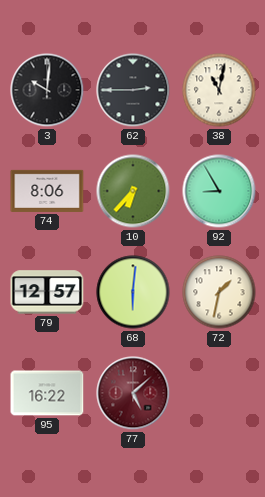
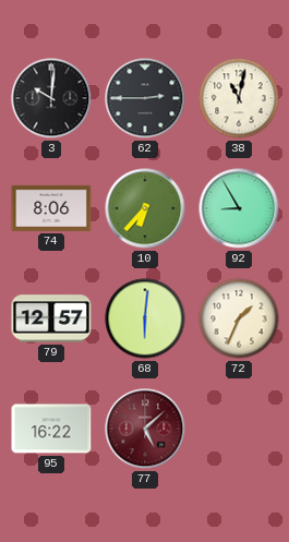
72: 1:32 -> 1:34
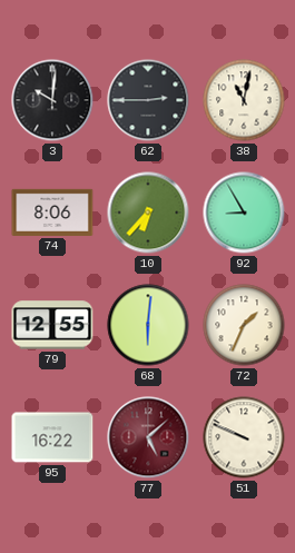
79: 12:57 -> 12:55
51: none -> 9:49
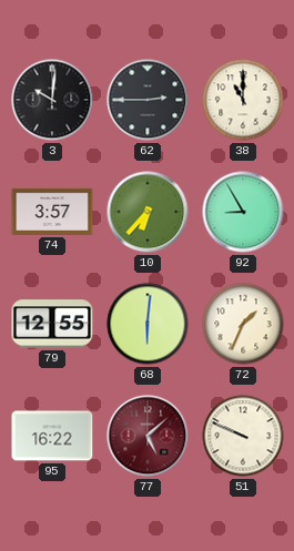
38: 11:02 -> 11:00
74: 8:06 -> 3:57
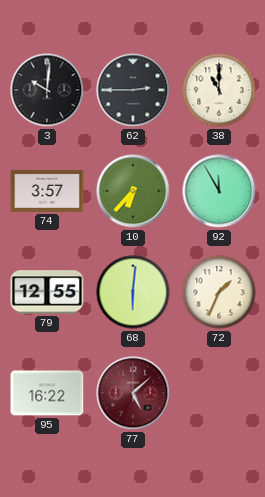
92: 8:55 -> 11:55
51: 9:49 -> none
